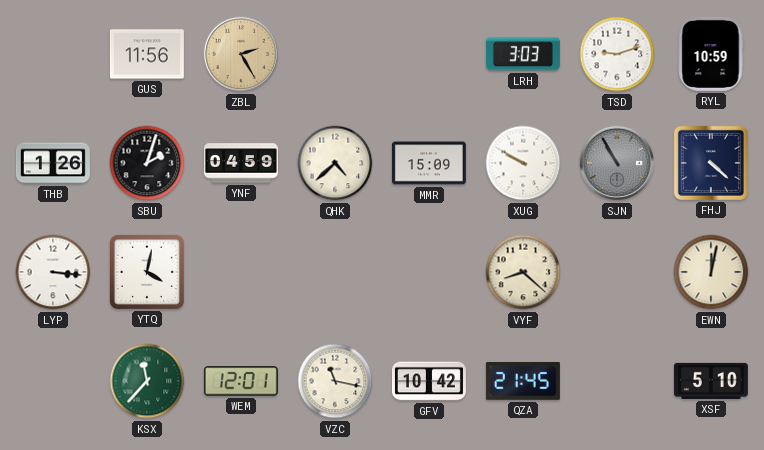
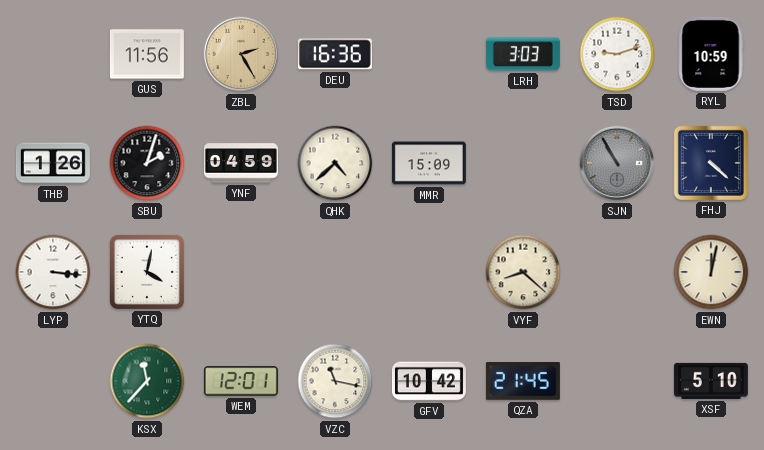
DEU: none -> 16:36
XUG: 9:50 -> none
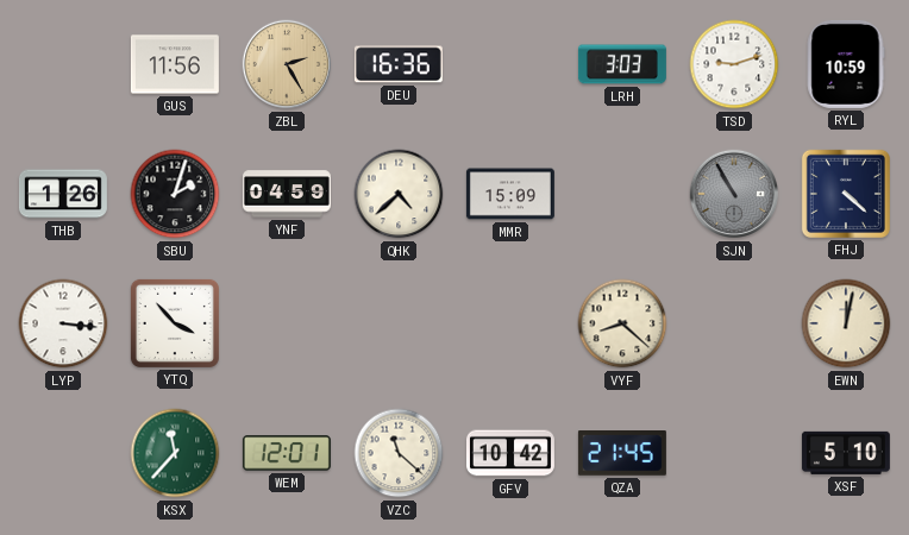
YTQ: 4:02 -> 3:53
VZC: 11:17 -> 11:22
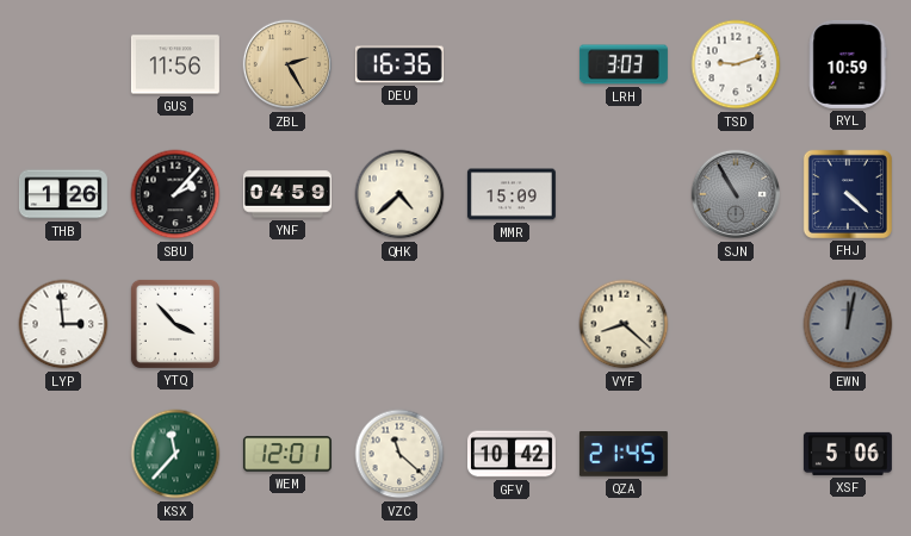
SBU: 2:03 -> 2:07
LYP: 3:16 -> 2:59
EWN dial: cream -> grey
XSF: 5:10 -> 5:06
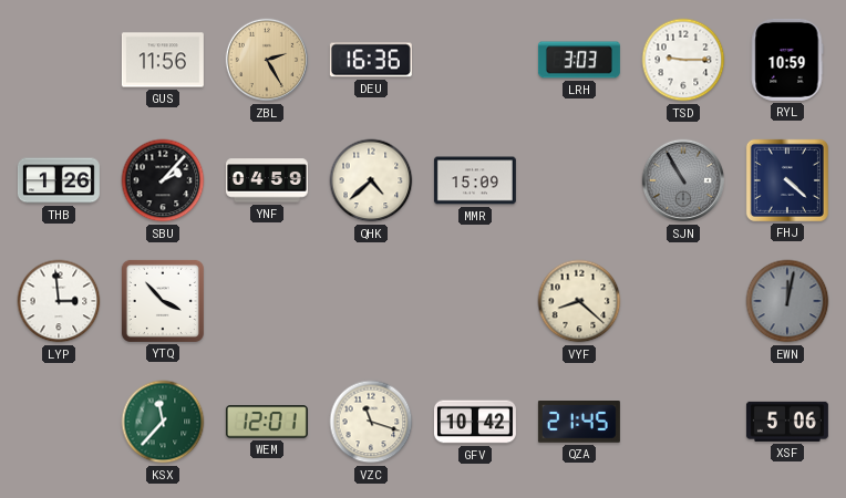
TSD: 9:12 -> 9:15
VZC: 11:22 -> 11:18
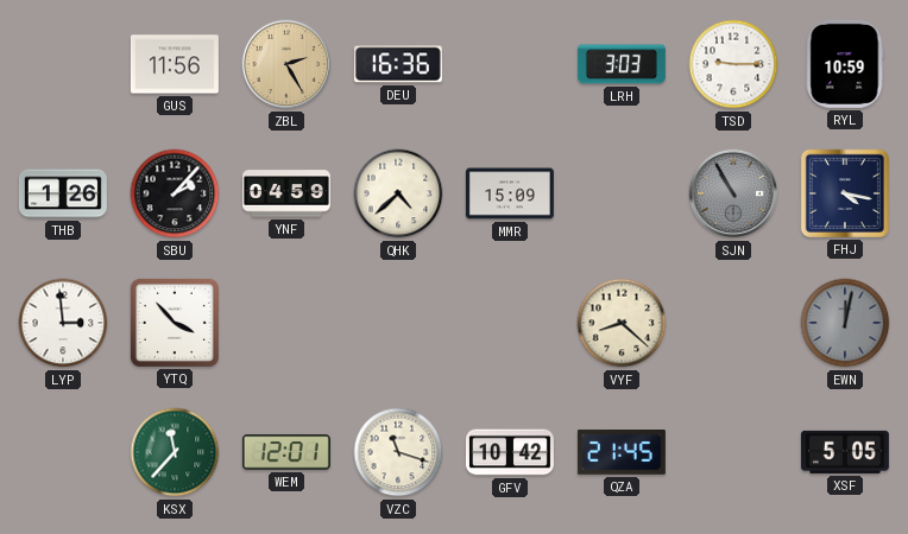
FHJ: 4:22 -> 4:17
XSF: 5:06 -> 5:05
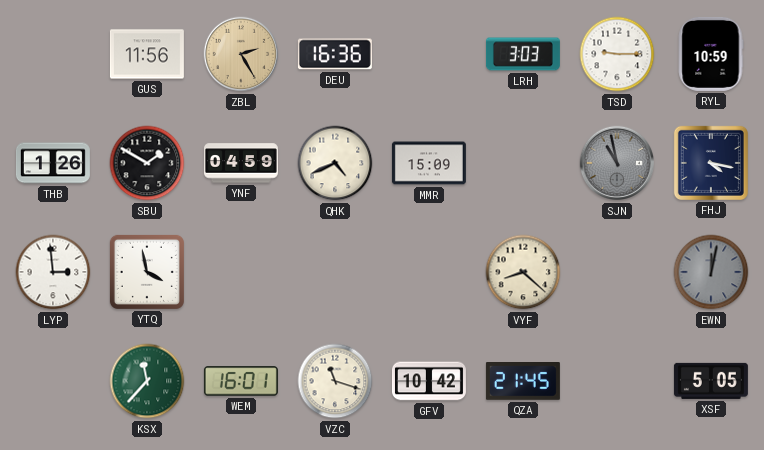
SBU: 2:07 -> 1:50
QHK: 4:38 -> 4:41
SJN: 10:55 -> 10:58
YTQ: 3:53 -> 3:58
WEM: 12:01 -> 16:01
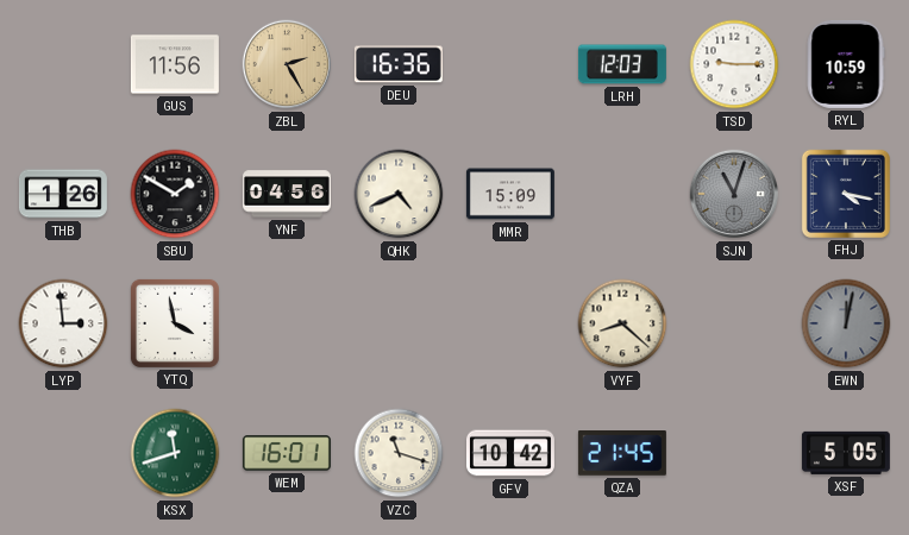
LRH: 3:03 -> 12:03
YNF: 04:59 -> 04:56
SJN: 10:58 -> 11:03
KSX: 11:37 -> 11:42
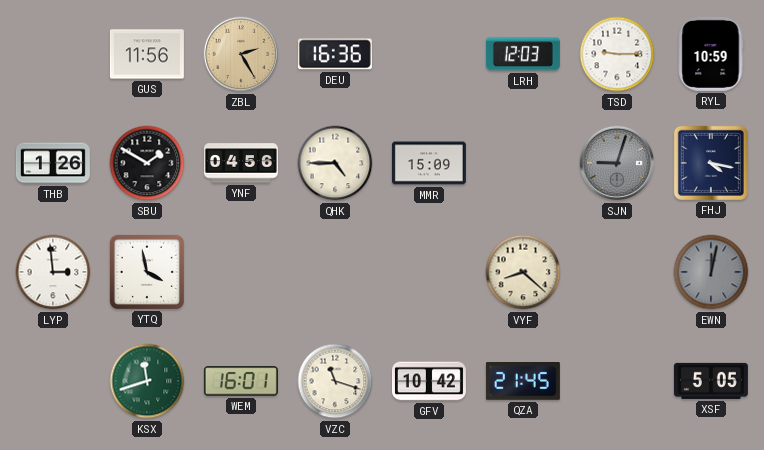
QHK: 4:41 -> 4:45
SJN: 11:03 -> 9:03
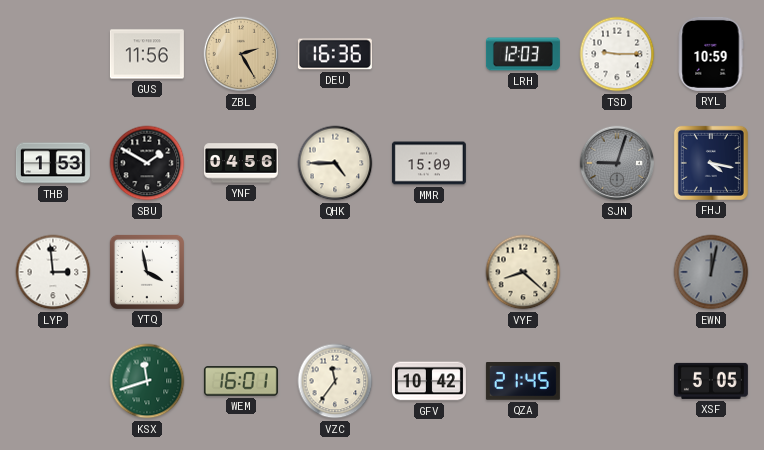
THB: 1:26 -> 1:53
VZC: 11:18 -> 11:36
